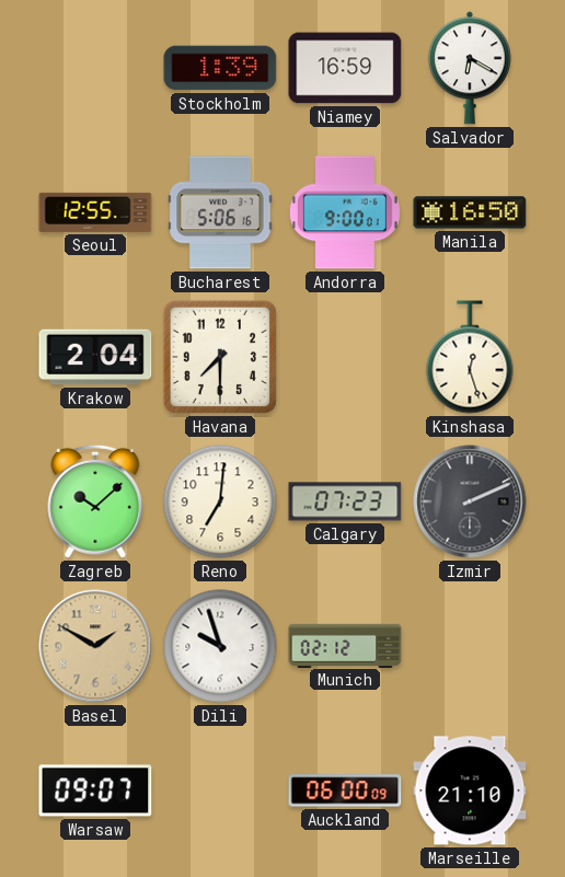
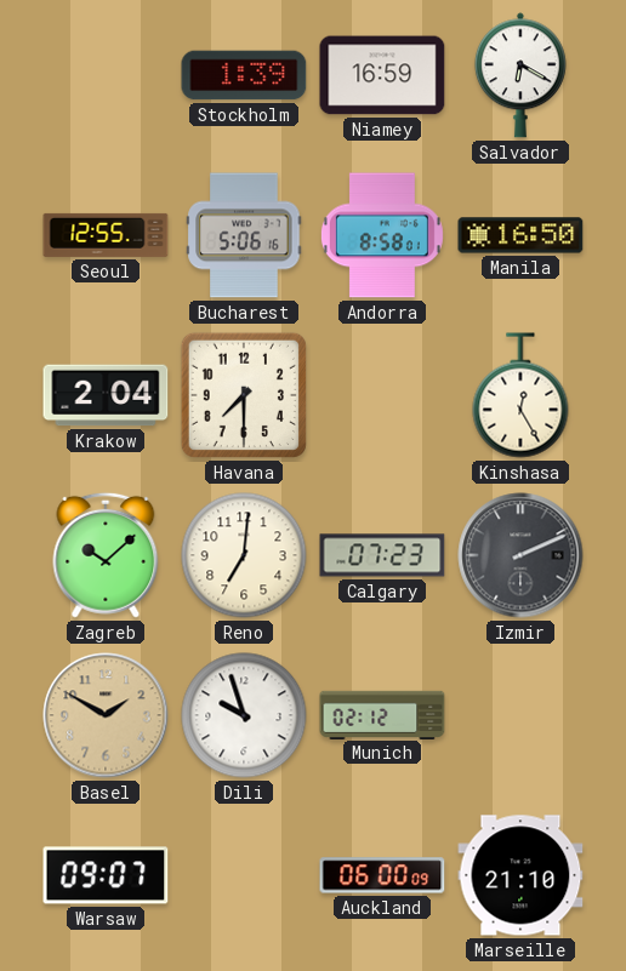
Andorra: 9:00 -> 8:58
Kinshasa: 12:27 -> 12:25
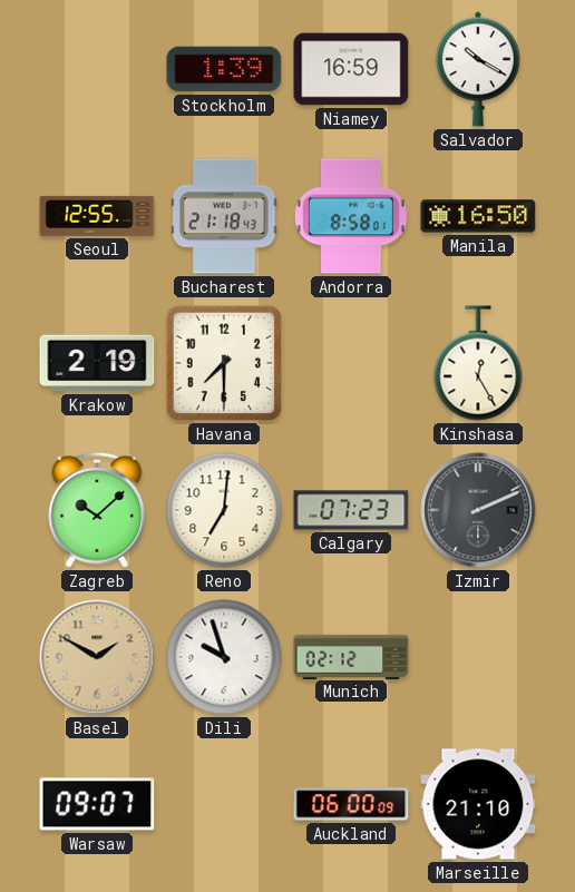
Salvador: 6:20 -> 10:20
Bucharest: 5:06 -> 21:18
Krakow: 2:04 -> 2:19
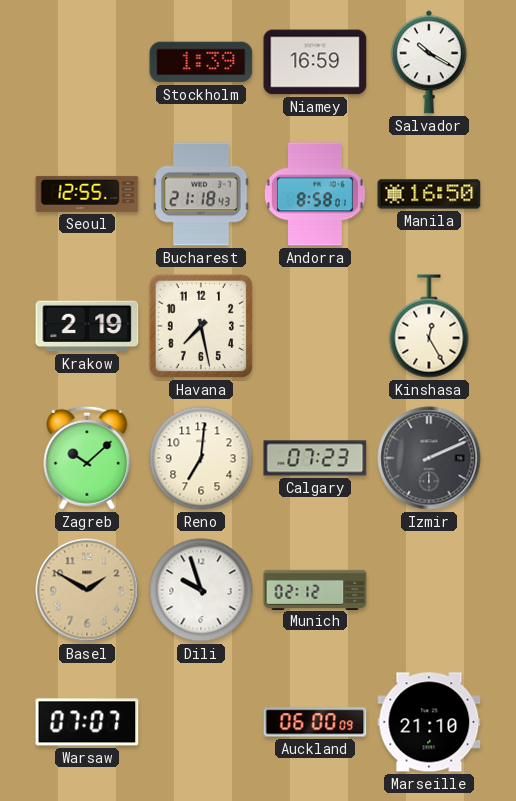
Havana: 7:30 -> 7:28
Warsaw: 09:07 -> 07:07
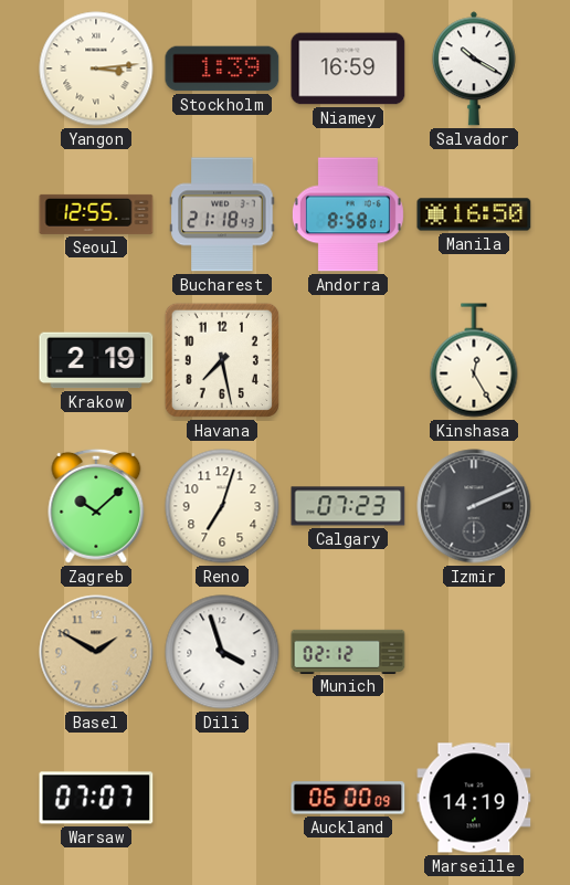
Yangon: none -> 3:14
Reno: 7:01 -> 7:03
Dili: 9:57 -> 3:57
Marseille: 21:10 -> 14:19
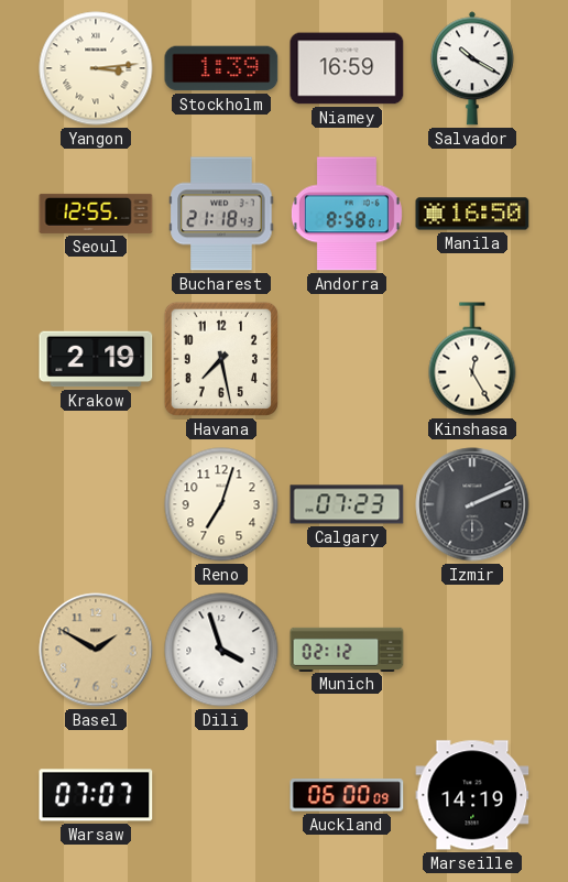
Zagreb: 10:08 -> none
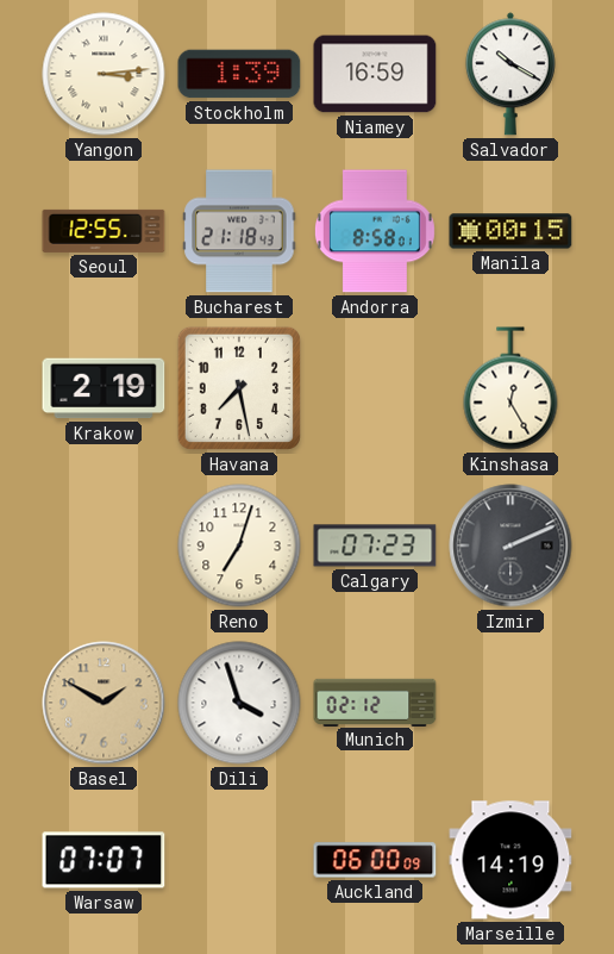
Manila: 16:50 -> 00:15
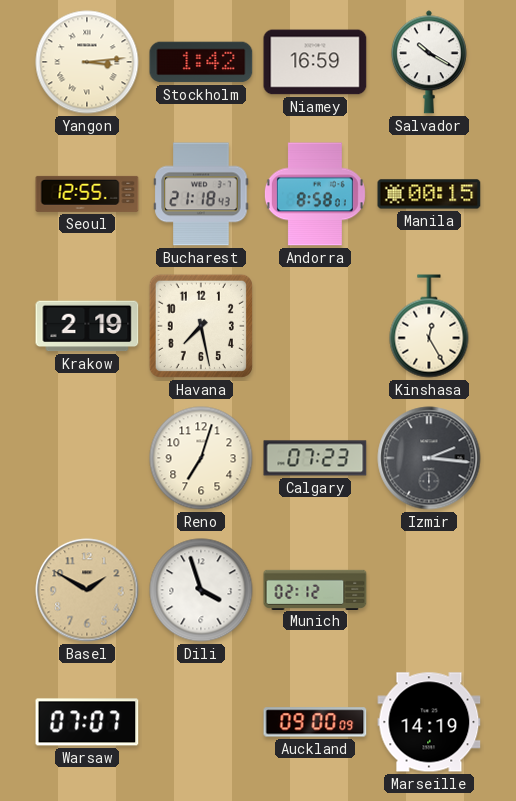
Stockholm: 1:39 -> 1:42
Izmir: 2:11 -> 2:16
Auckland: 06:00 -> 09:00
